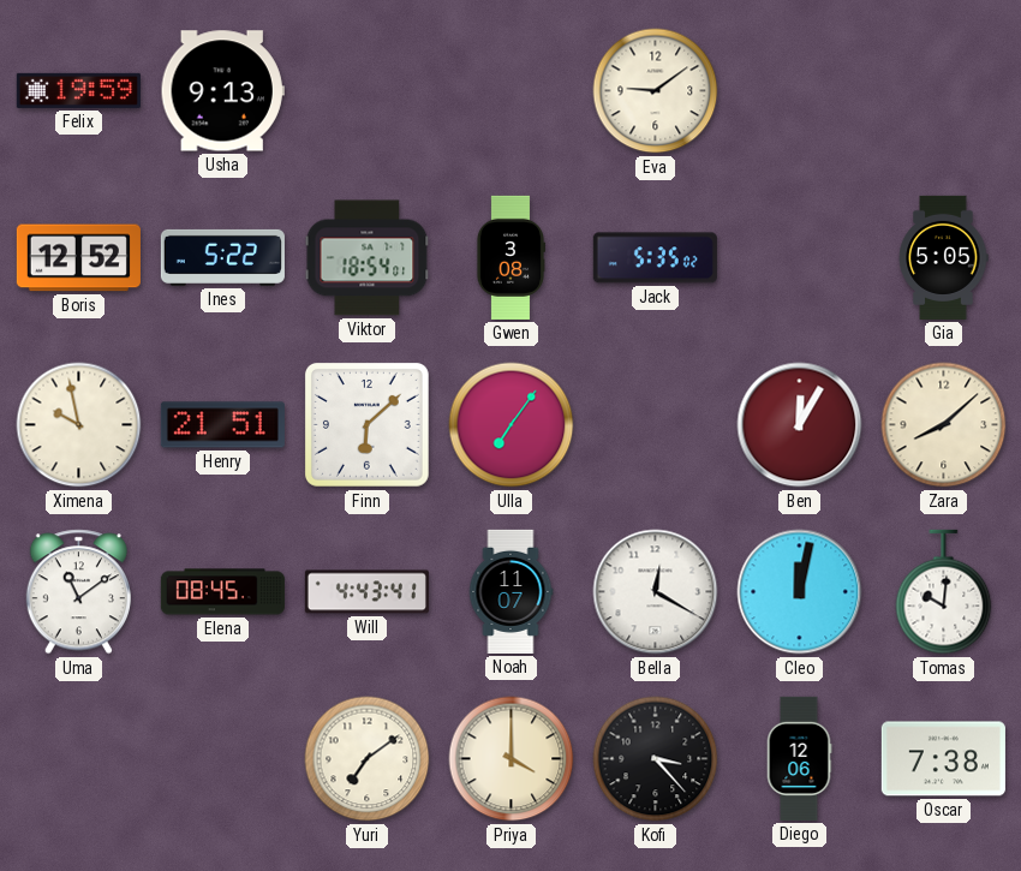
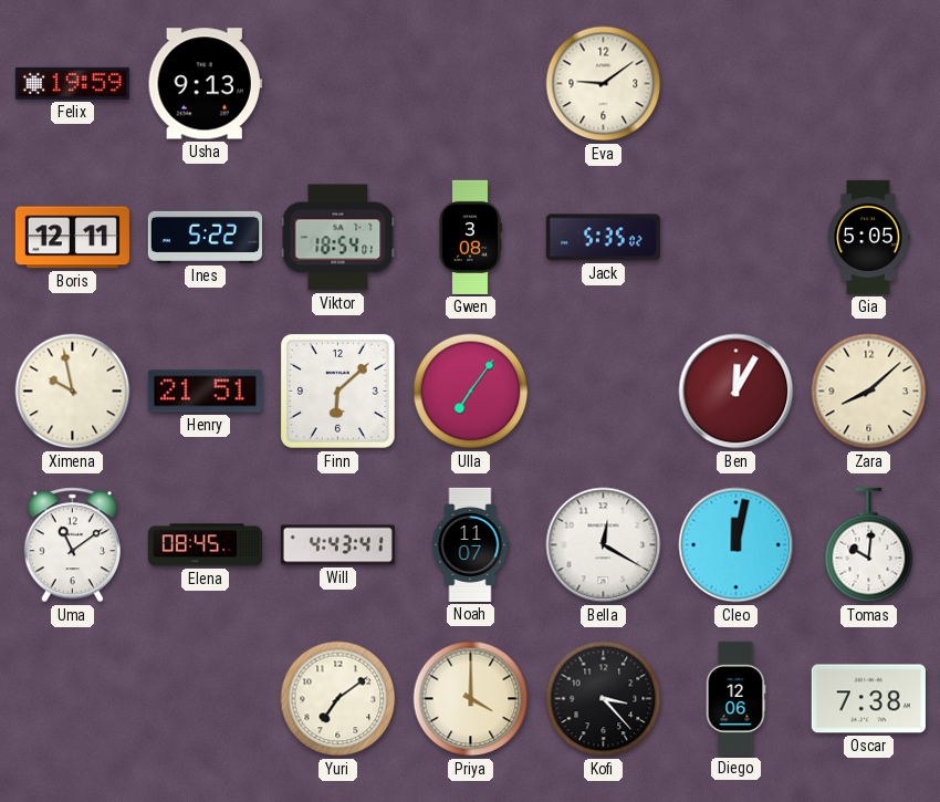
Boris: 12:52 -> 12:11
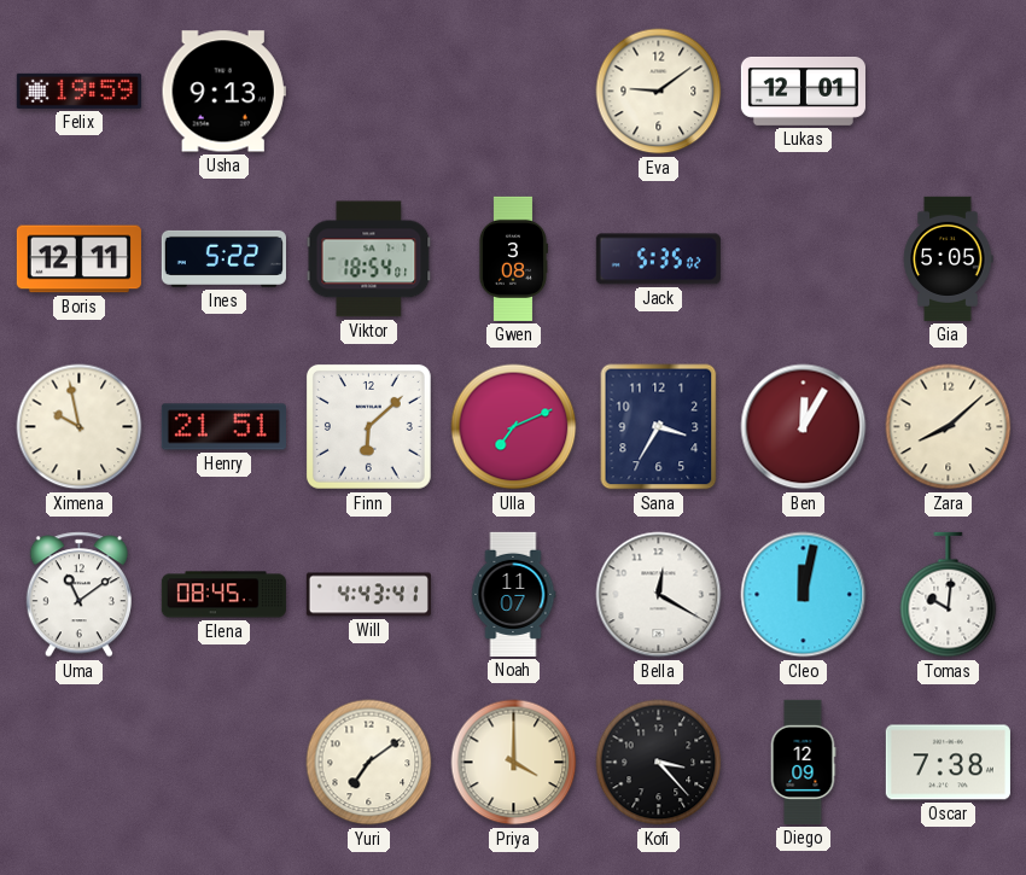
Lukas: none -> 12:01
Ulla: 7:06 -> 7:11
Sana: none -> 3:35
Diego: 12:06 -> 12:09
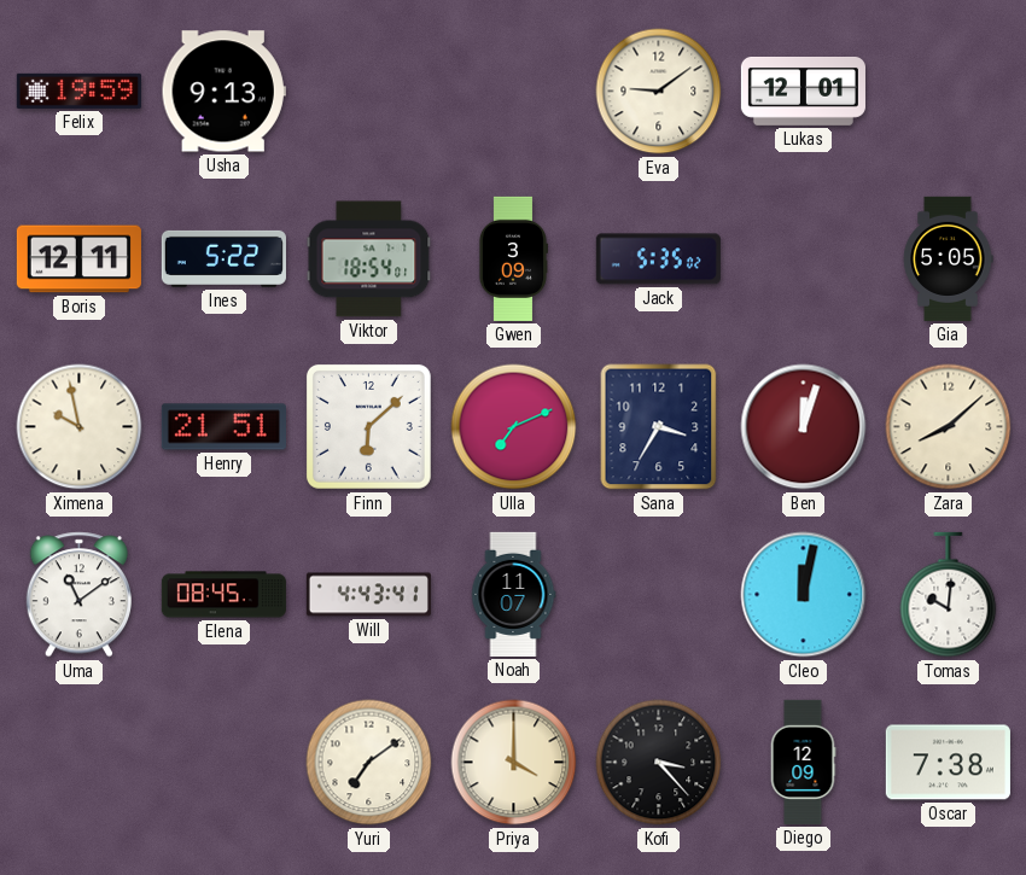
Gwen: 3:08 -> 3:09
Ben: 12:05 -> 12:03
Bella: 12:20 -> none
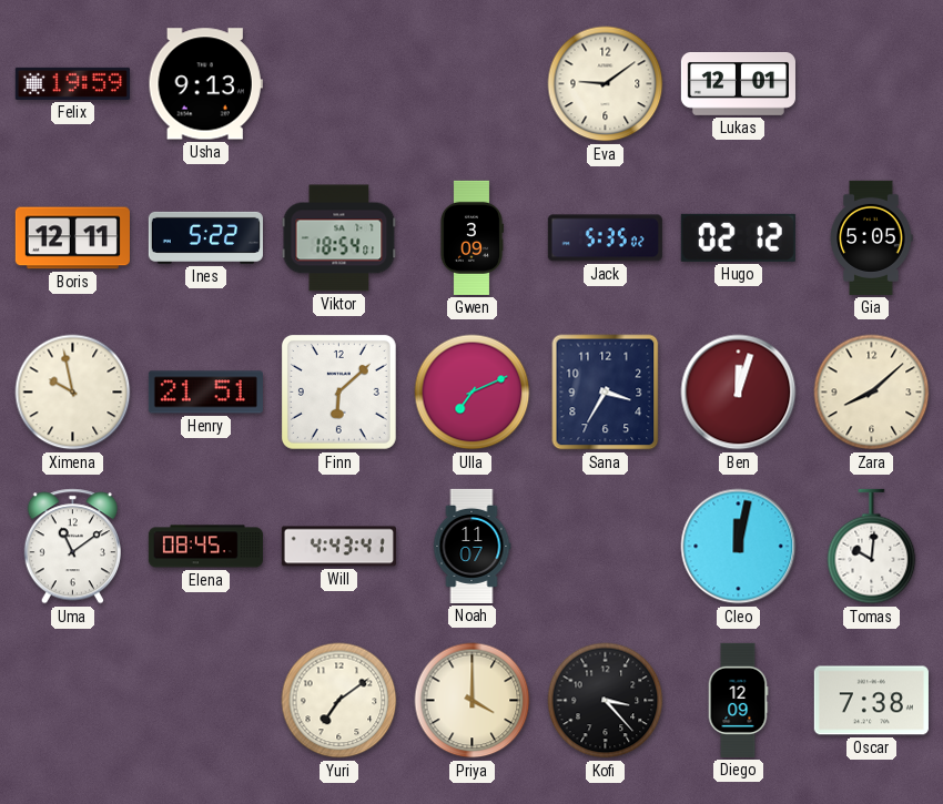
Hugo: none -> 02:12
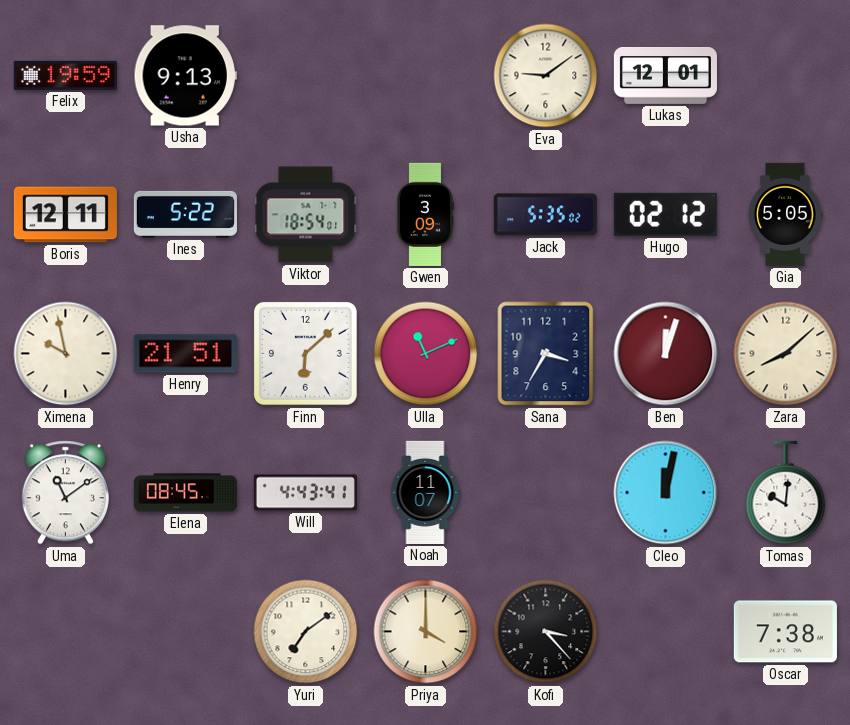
Ulla: 7:11 -> 11:11
Diego: 12:09 -> none
